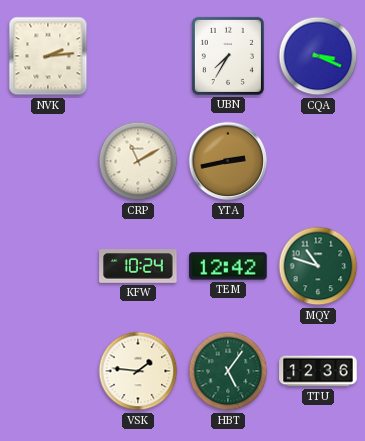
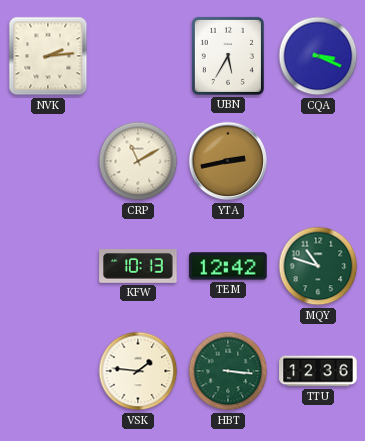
UBN: 7:35 -> 5:35
KFW: 10:24 -> 10:13
HBT: 5:06 -> 3:16
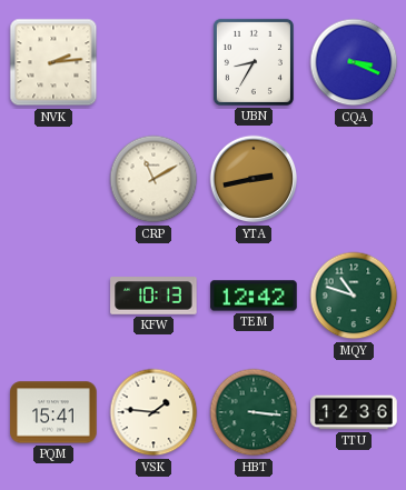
UBN: 5:35 -> 8:35
PQM: none -> 15:41
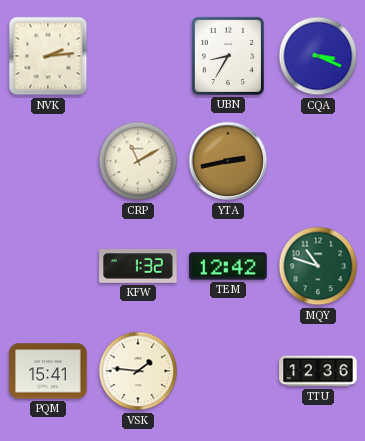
KFW: 10:13 -> 1:32
HBT: 3:16 -> none
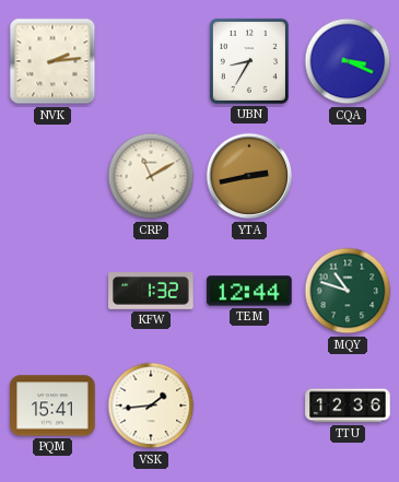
TEM: 12:42 -> 12:44
VSK: 1:46 -> 1:44
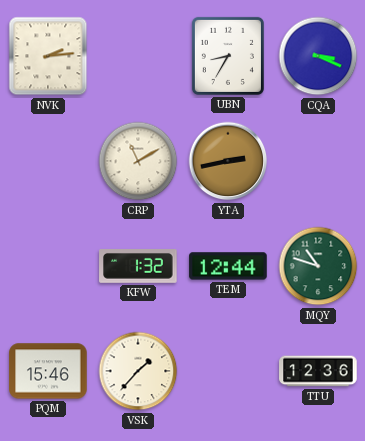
PQM: 15:41 -> 15:46
VSK: 1:44 -> 1:37
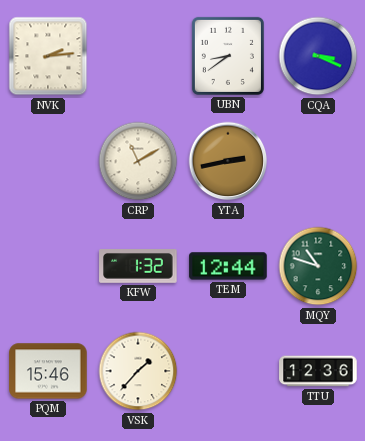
UBN: 8:35 -> 8:39
